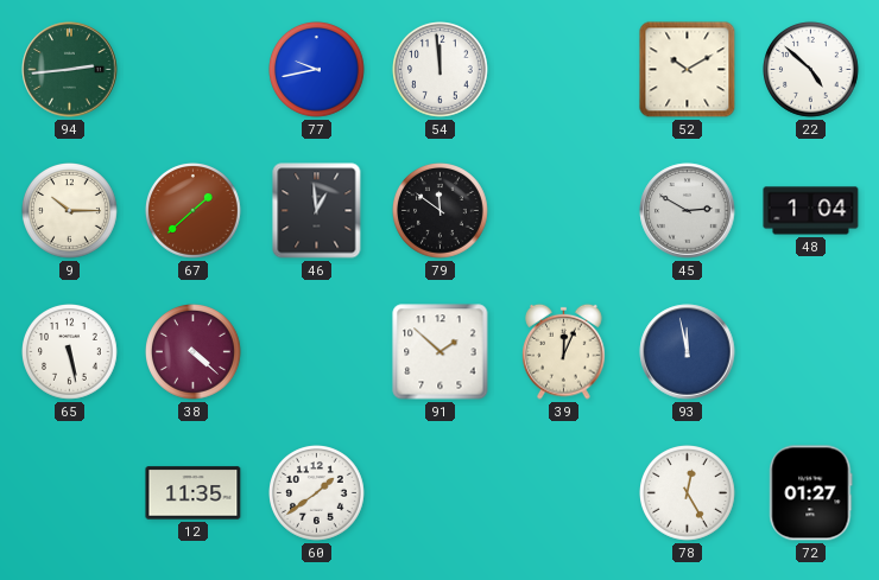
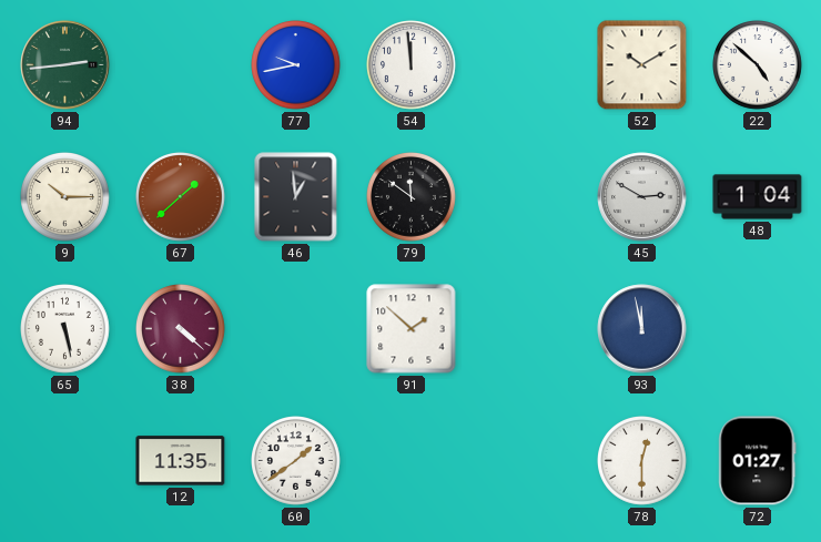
39: 12:04 -> none
78: 12:25 -> 12:30
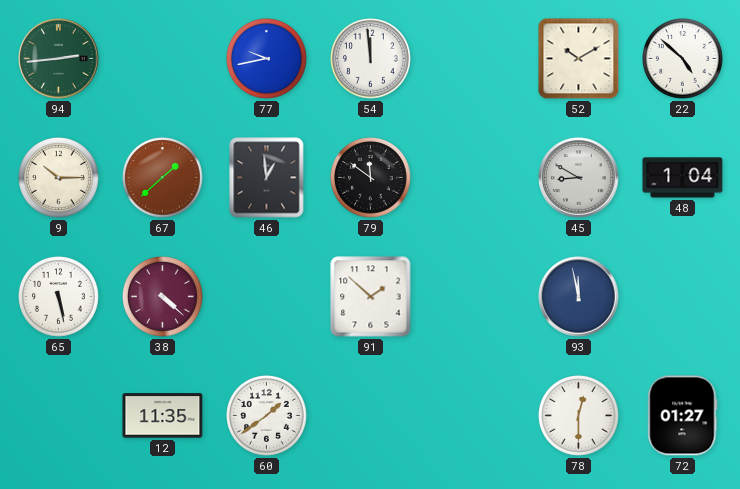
45: 2:50 -> 8:50
